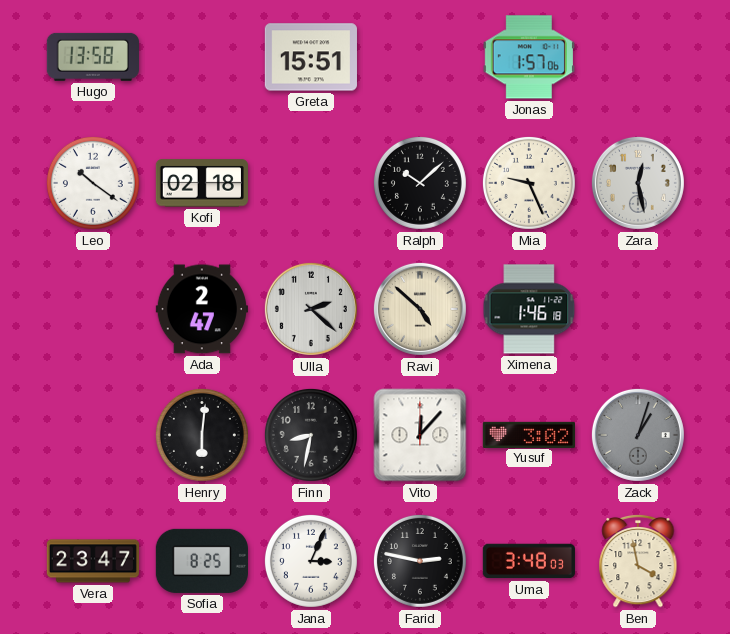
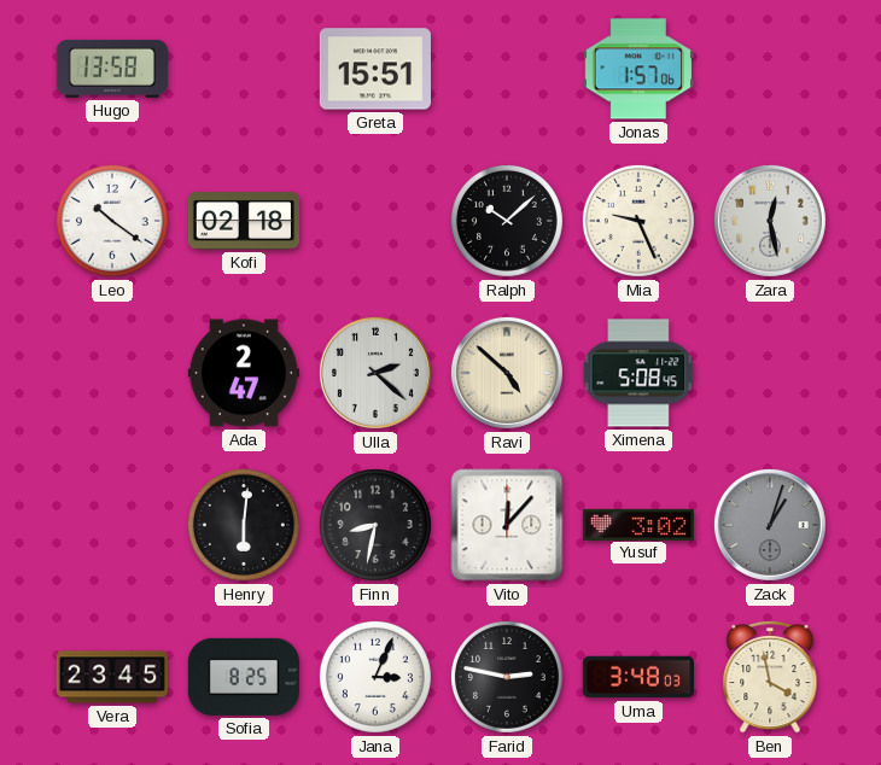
Ximena: 1:46 -> 5:08
Vera: 23:47 -> 23:45
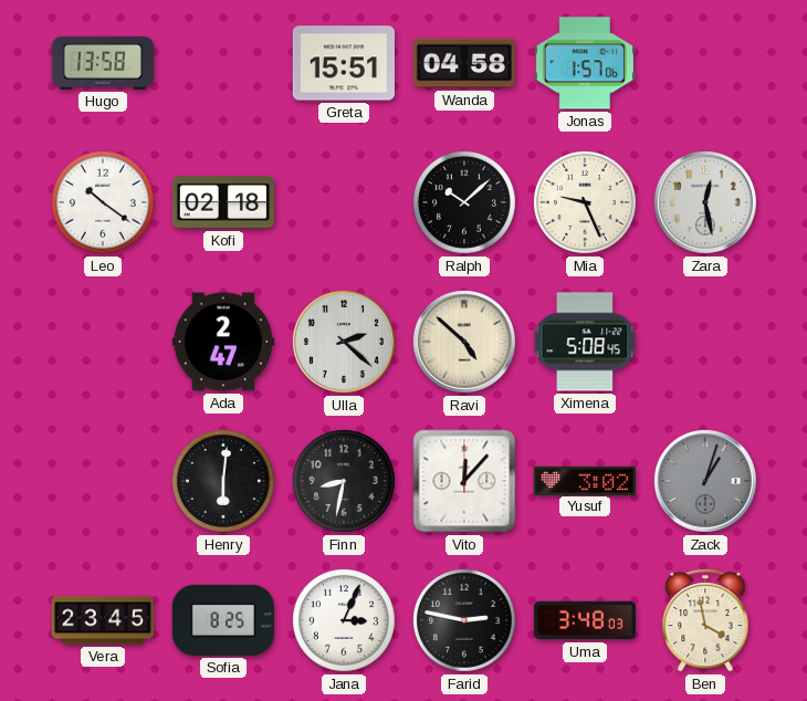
Wanda: none -> 04:58
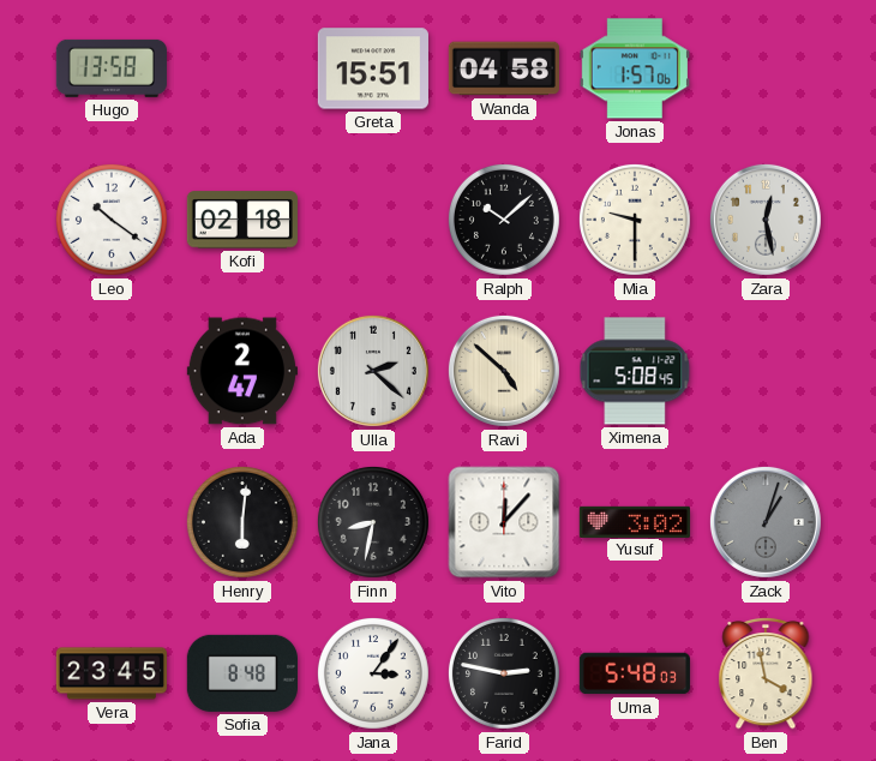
Mia: 9:26 -> 9:30
Sofia: 8:25 -> 8:48
Jana: 3:04 -> 3:06
Uma: 3:48 -> 5:48
